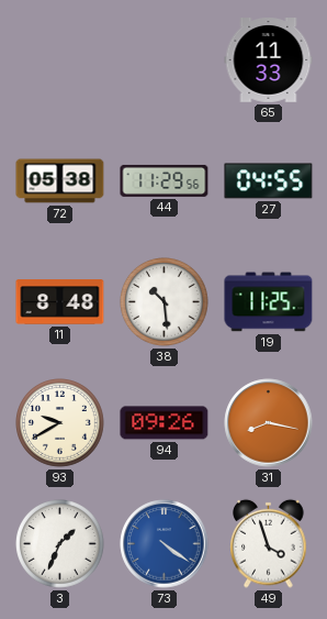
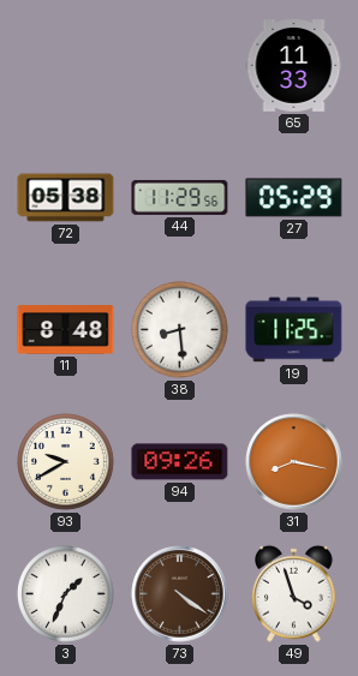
27: 04:55 -> 05:29
38: 10:29 -> 8:29
73 dial: blue -> brown
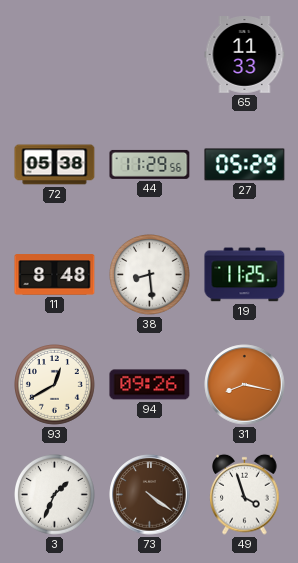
93: 9:40 -> 12:40
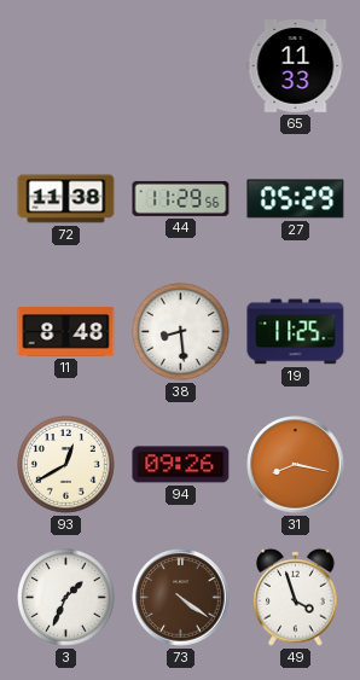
72: 05:38 -> 11:38
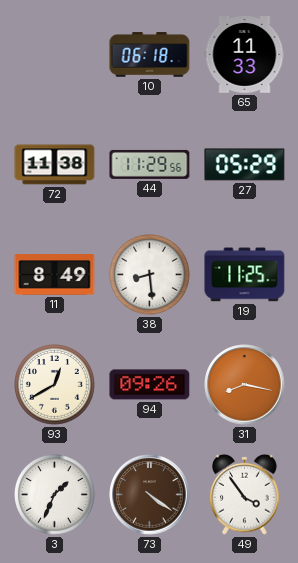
10: none -> 06:18
11: 8:48 -> 8:49
49: 3:57 -> 3:54
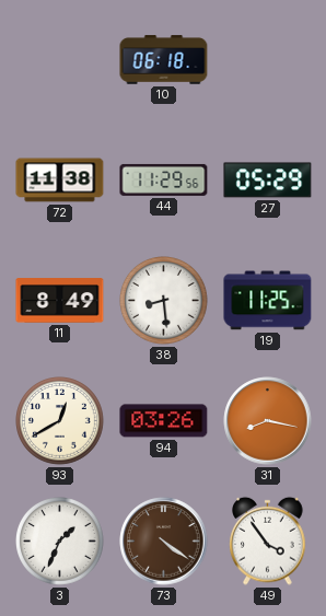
65: 11:33 -> none
94: 09:26 -> 03:26
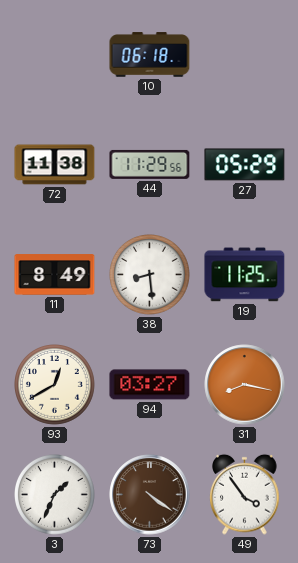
94: 03:26 -> 03:27
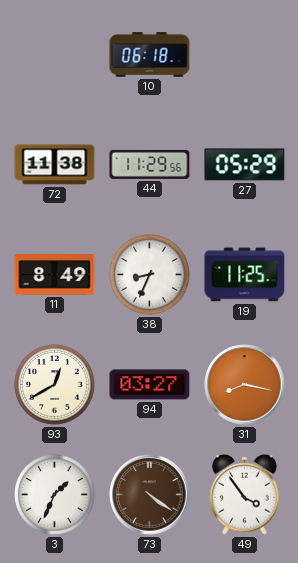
38: 8:29 -> 8:34
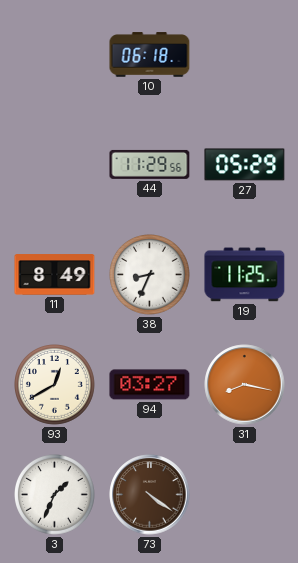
72: 11:38 -> none
49: 3:54 -> none
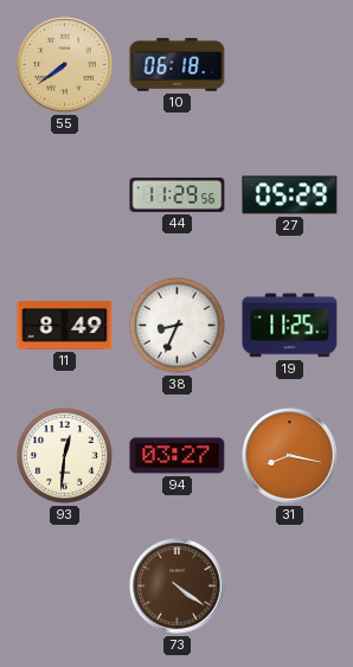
55: none -> 7:39
93: 12:40 -> 12:31
3: 1:34 -> none
